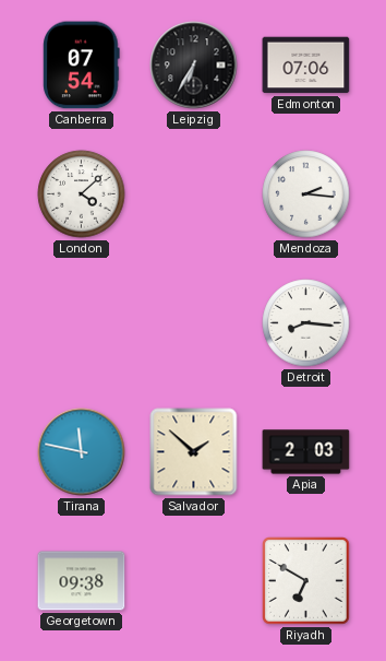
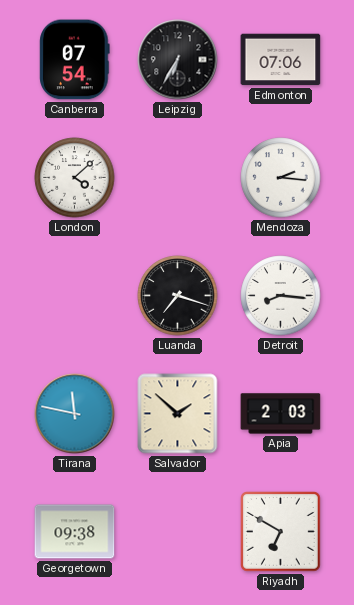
Luanda: none -> 7:18
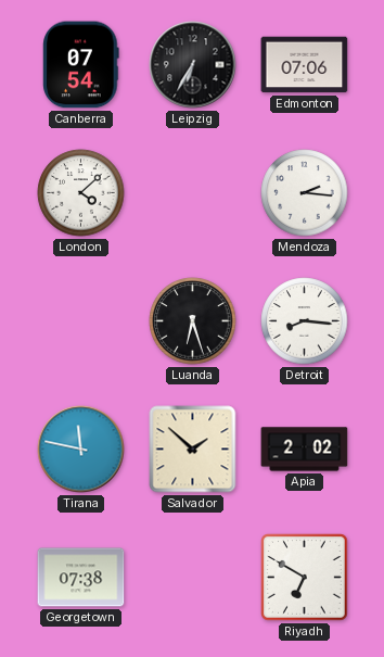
Luanda: 7:18 -> 6:27
Apia: 2:03 -> 2:02
Georgetown: 09:38 -> 07:38
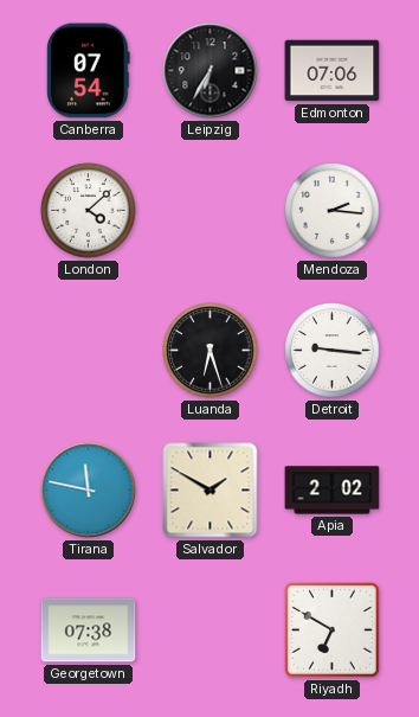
Detroit: 8:16 -> 9:16
Salvador: 1:52 -> 1:50
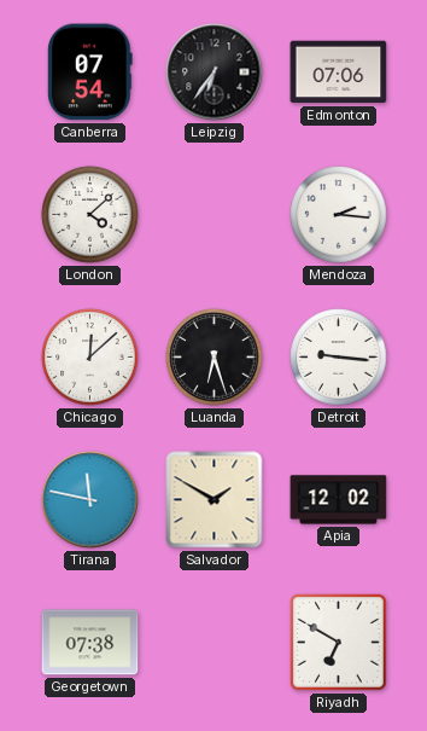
Leipzig: 6:35 -> 6:36
Chicago: none -> 12:08
Apia: 2:02 -> 12:02
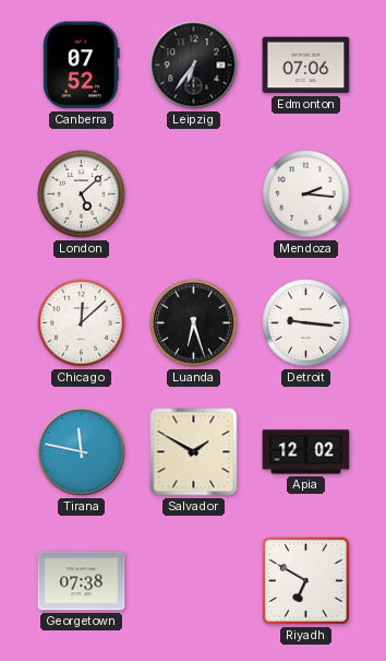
Canberra: 07:54 -> 07:52
London: 4:08 -> 5:08
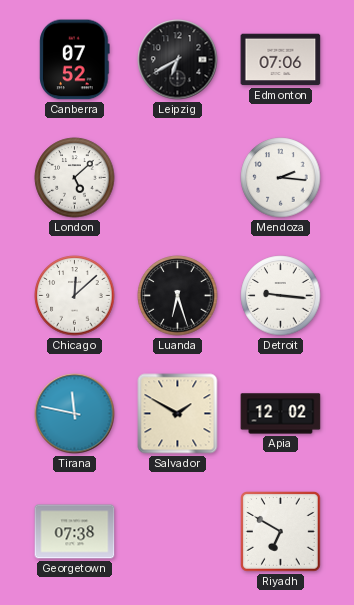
Leipzig: 6:36 -> 6:40
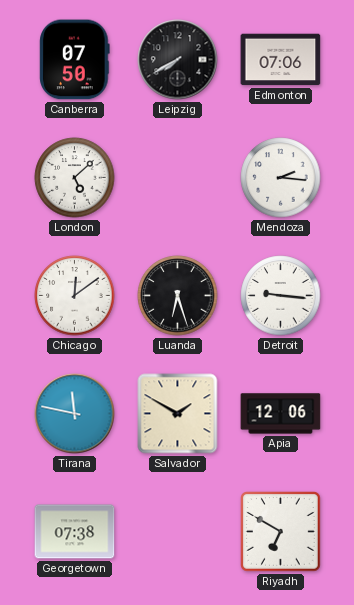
Canberra: 07:52 -> 07:50
Leipzig: 6:40 -> 7:40
Chicago: 12:08 -> 12:09
Apia: 12:02 -> 12:06
